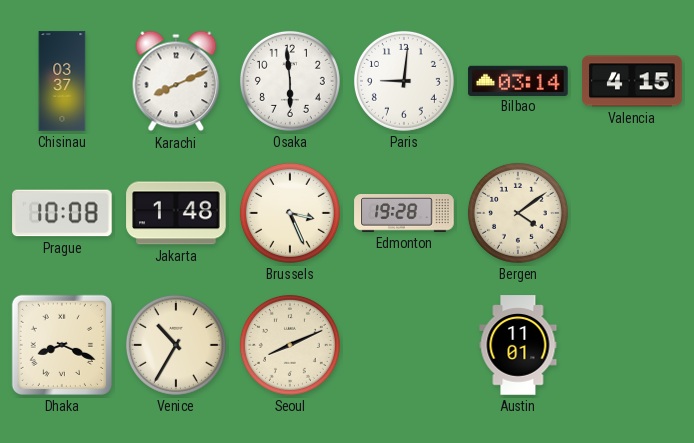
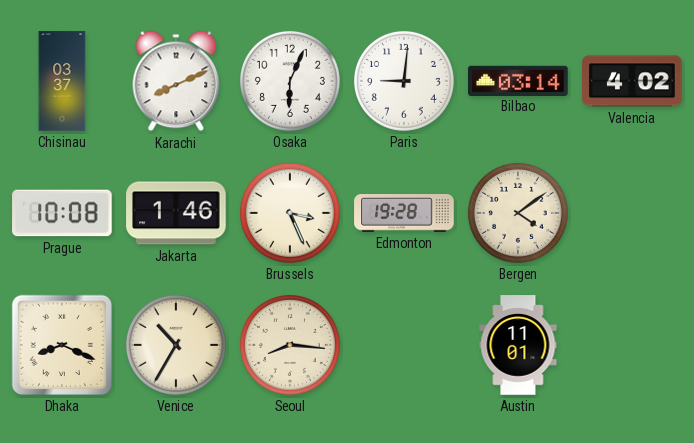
Osaka: 5:59 -> 6:04
Valencia: 4:15 -> 4:02
Jakarta: 1:48 -> 1:46
Seoul: 8:11 -> 8:16
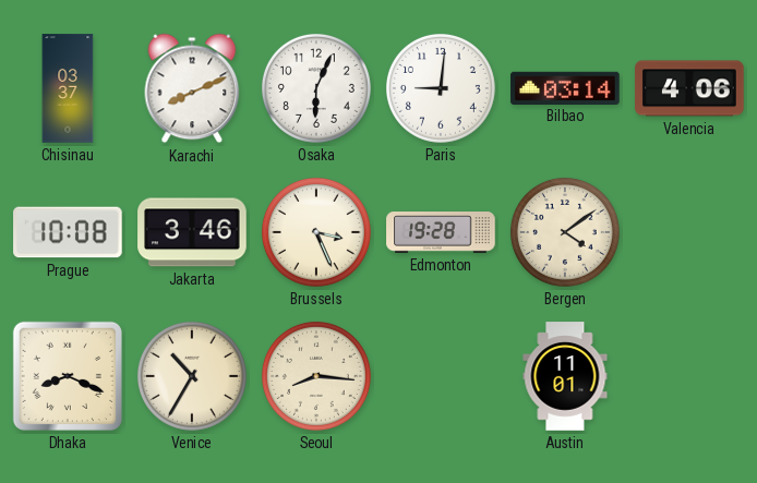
Valencia: 4:02 -> 4:06
Jakarta: 1:46 -> 3:46
